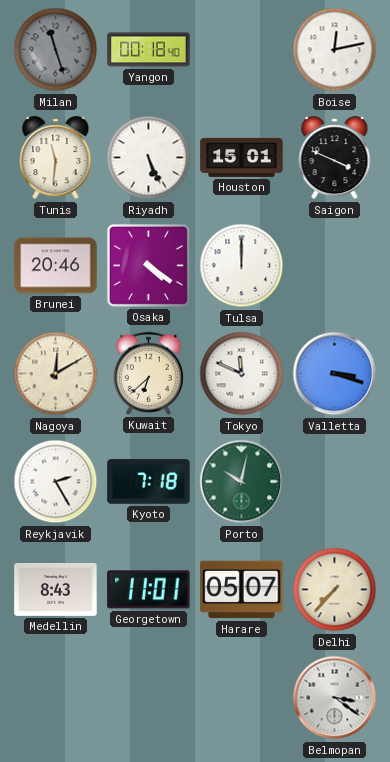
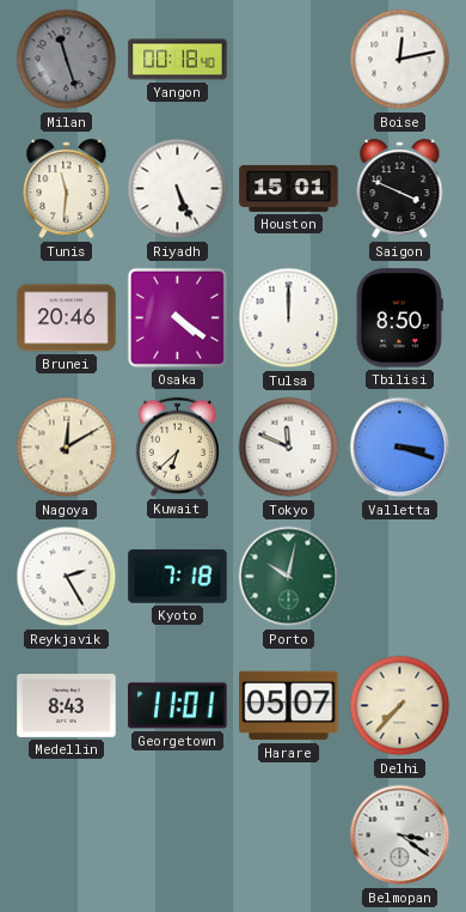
Tbilisi: none -> 8:50
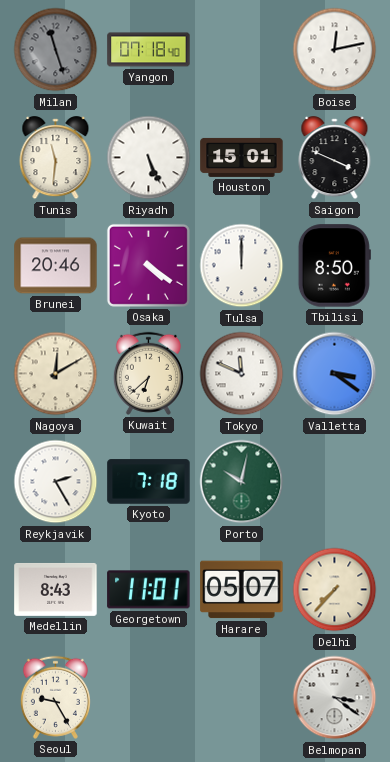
Yangon: 00:18 -> 07:18
Valletta: 3:18 -> 3:21
Seoul: none -> 9:25
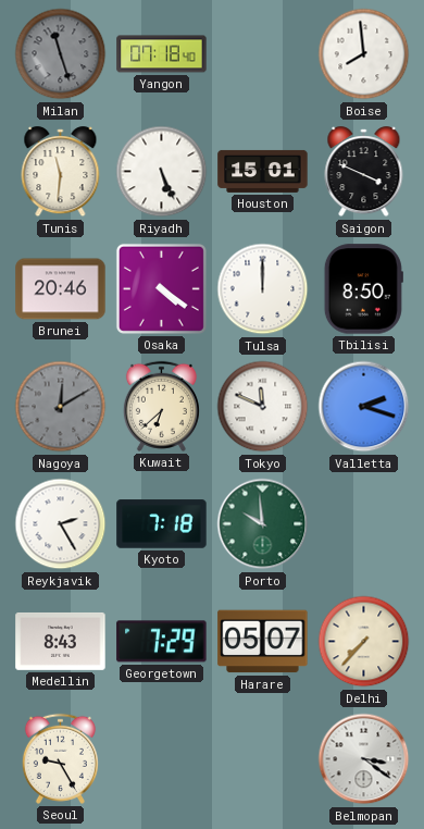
Boise: 12:13 -> 7:59
Nagoya dial: cream -> grey
Valletta: 3:21 -> 2:18
Porto: 10:02 -> 9:59
Georgetown: 11:01 -> 7:29
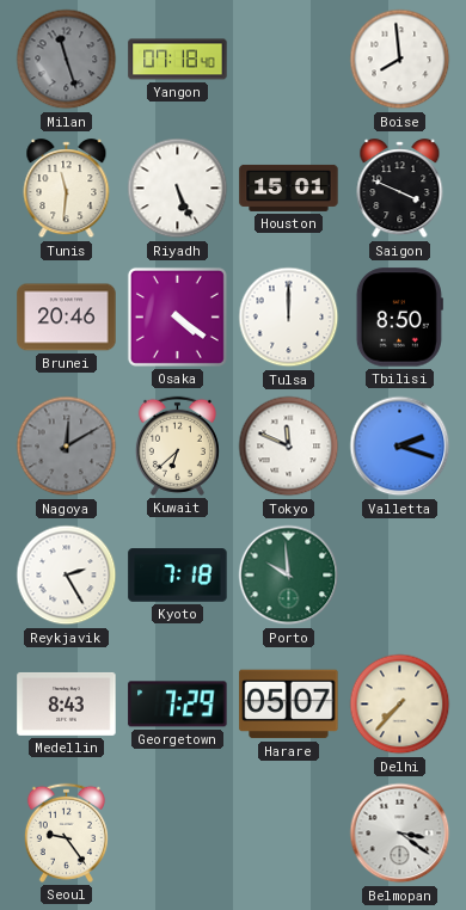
Seoul: 9:25 -> 9:24
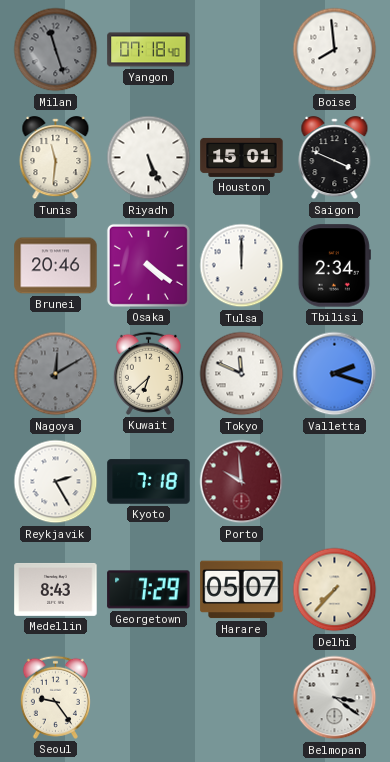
Tbilisi: 8:50 -> 2:34
Porto dial: green -> burgundy
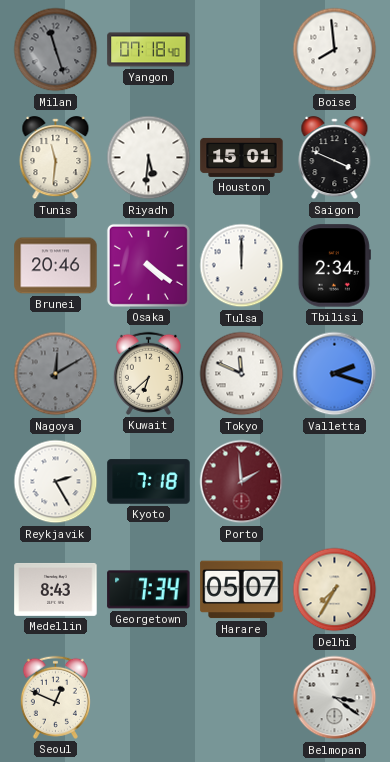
Riyadh: 5:26 -> 5:31
Porto: 9:59 -> 1:59
Georgetown: 7:29 -> 7:34
Delhi: 7:37 -> 7:35
Seoul: 9:24 -> 12:49
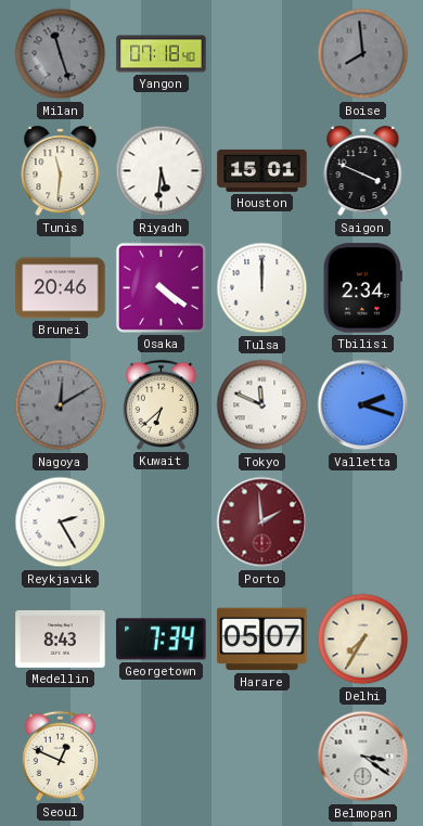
Boise dial: white -> grey
Kyoto: 7:18 -> none
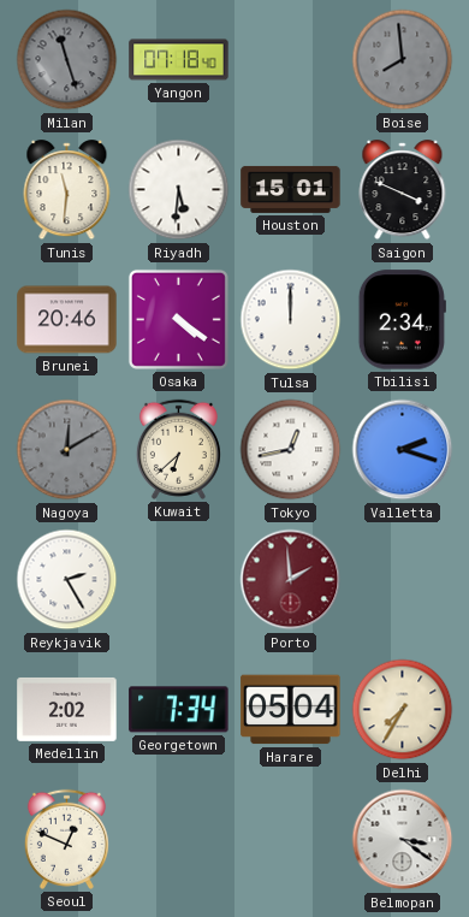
Tokyo: 11:49 -> 12:43
Medellin: 8:43 -> 2:02
Harare: 05:07 -> 05:04
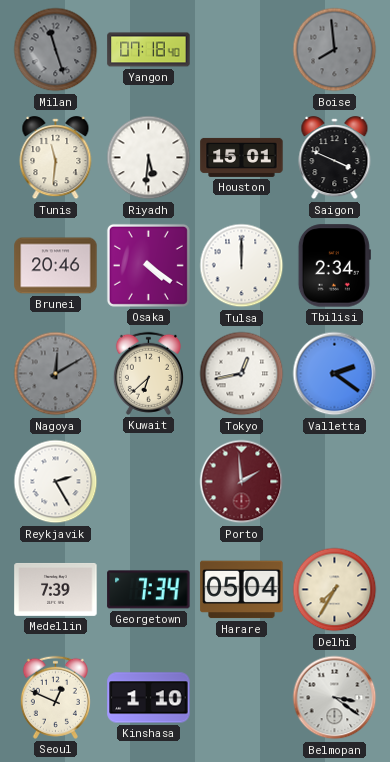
Valletta: 2:18 -> 2:21
Medellin: 2:02 -> 7:39
Kinshasa: none -> 1:10
